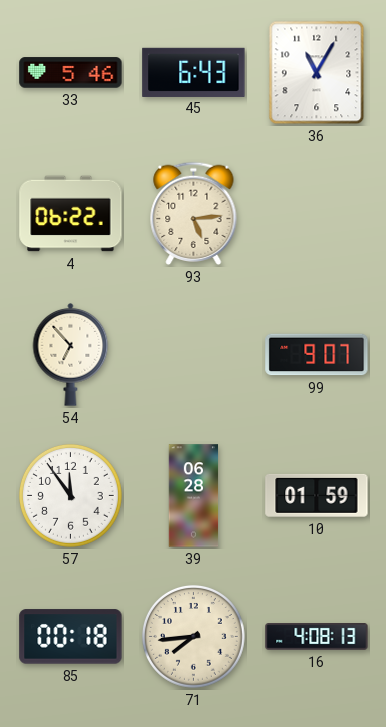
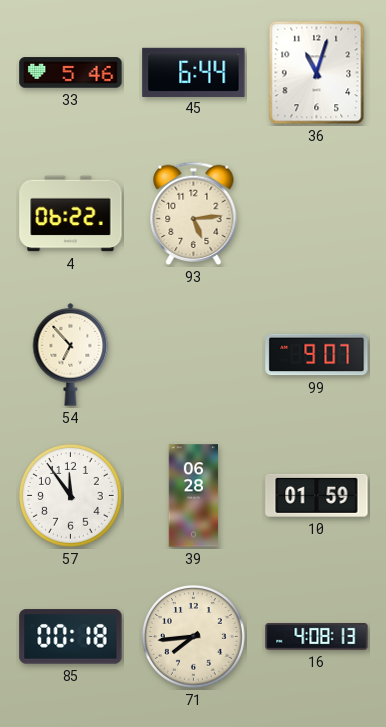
45: 6:43 -> 6:44
36: 11:05 -> 11:03
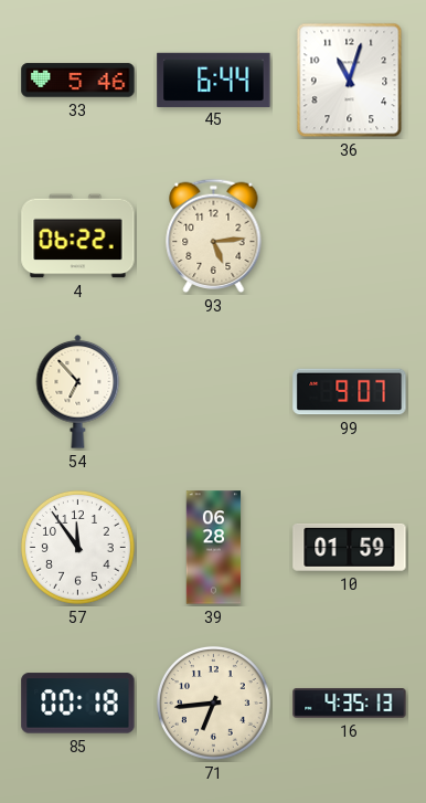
71: 7:44 -> 6:44
16: 4:08 -> 4:35
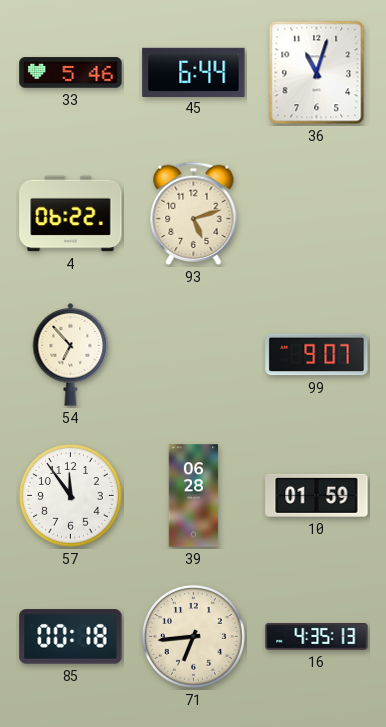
93: 5:14 -> 5:12
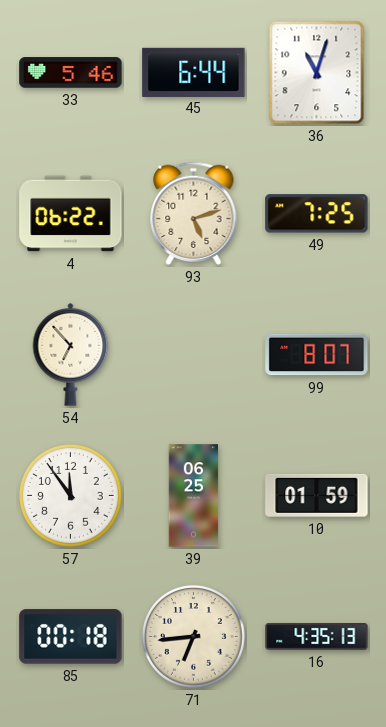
49: none -> 7:25
99: 9:07 -> 8:07
39: 06:28 -> 06:25
